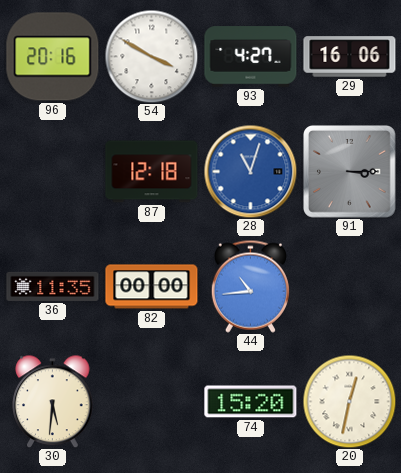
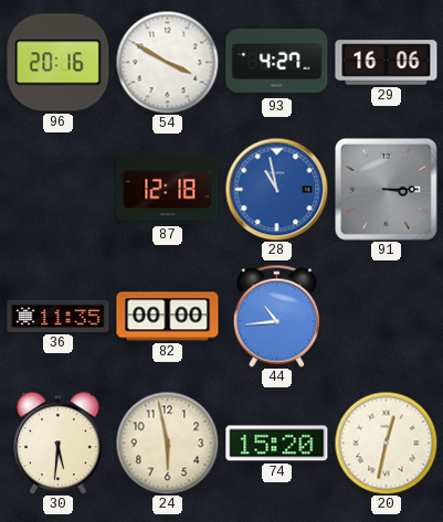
28: 11:03 -> 10:58
24: none -> 5:58
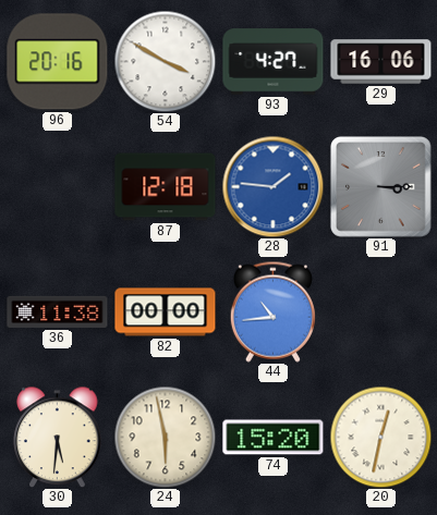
28: 10:58 -> 1:46
36: 11:35 -> 11:38
